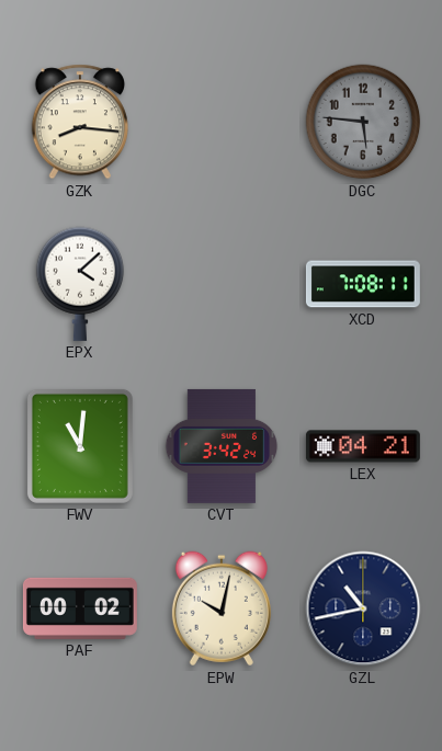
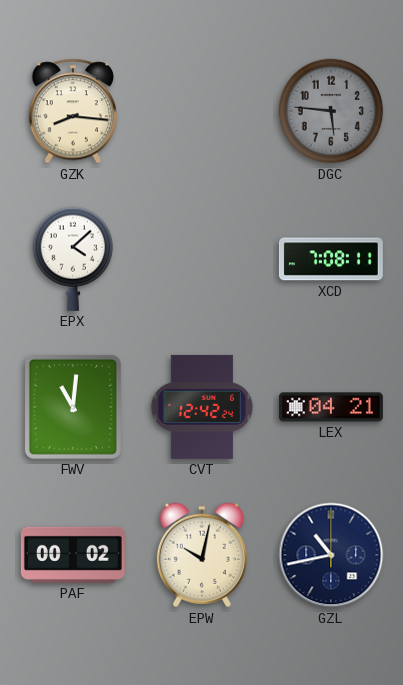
CVT: 3:42 -> 12:42
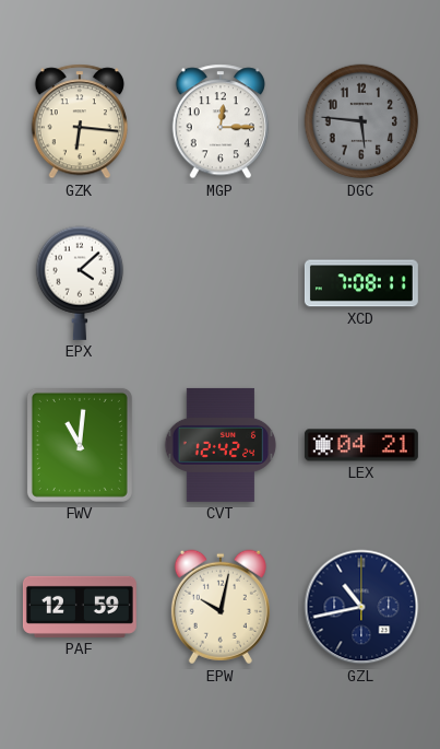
GZK: 8:16 -> 6:16
MGP: none -> 12:15
PAF: 00:02 -> 12:59
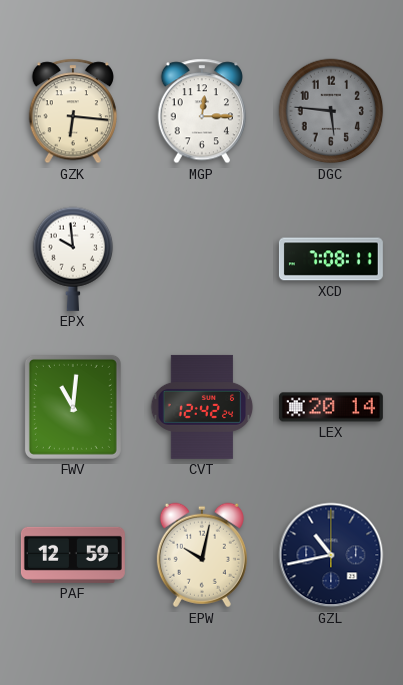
EPX: 4:08 -> 9:59
LEX: 04:21 -> 20:14
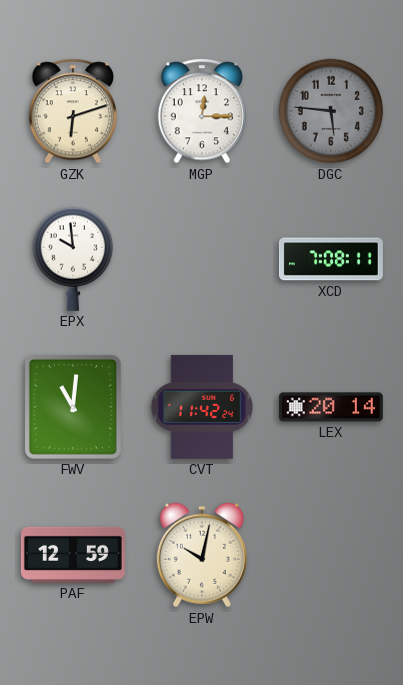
GZK: 6:16 -> 6:12
CVT: 12:42 -> 11:42
GZL: 10:43 -> none
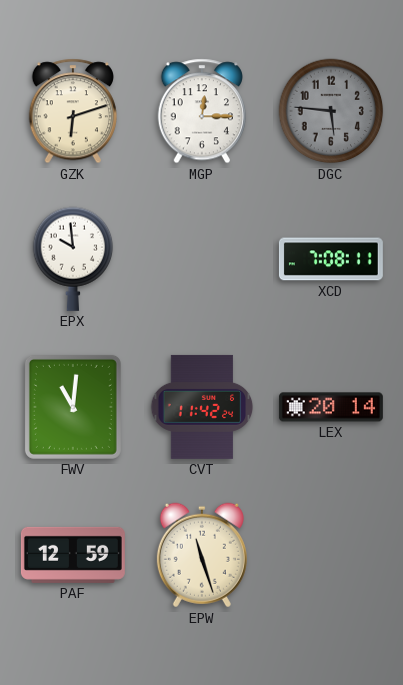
EPW: 10:02 -> 11:27
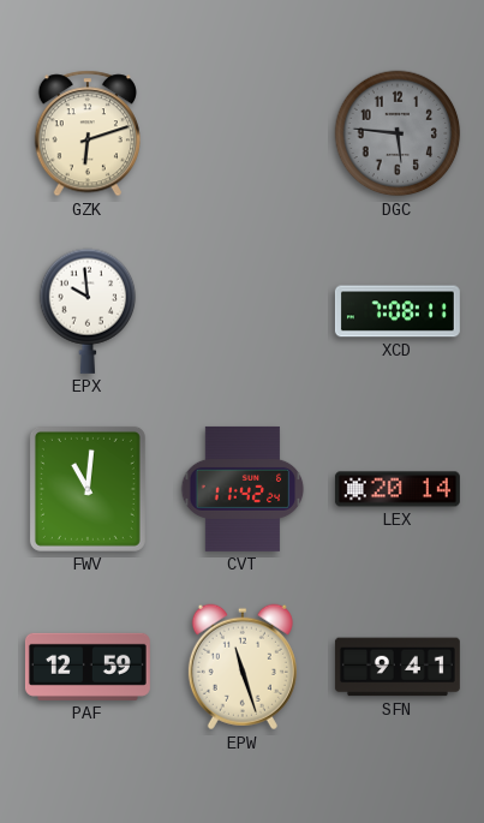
MGP: 12:15 -> none
SFN: none -> 9:41
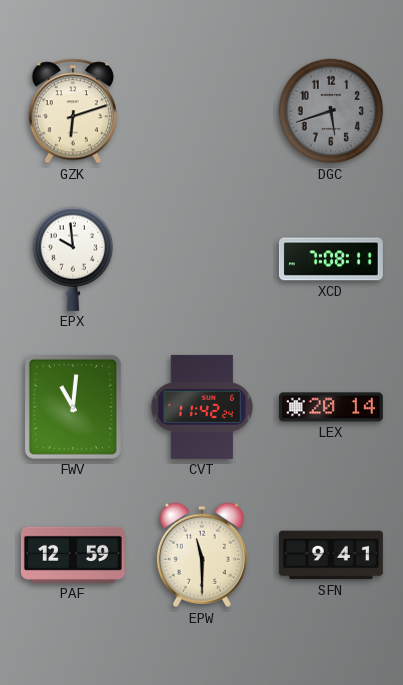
DGC: 5:46 -> 5:42
EPW: 11:27 -> 11:30
